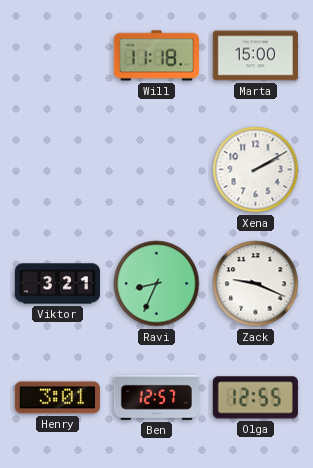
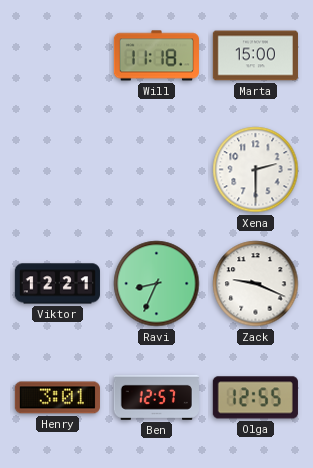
Xena: 2:10 -> 2:30
Viktor: 3:21 -> 12:21
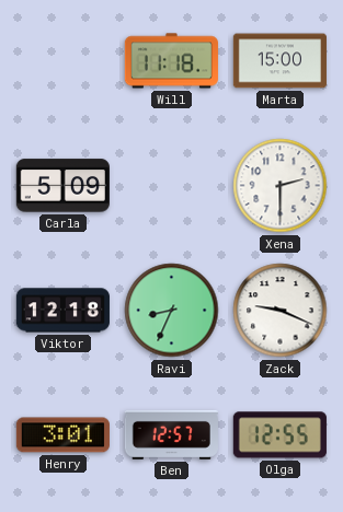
Carla: none -> 5:09
Viktor: 12:21 -> 12:18
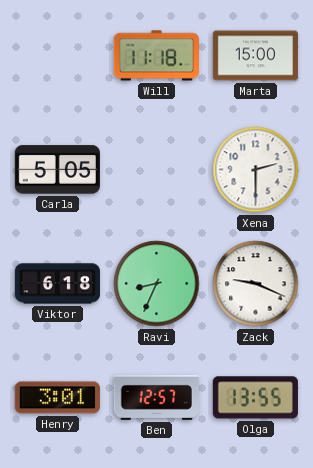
Carla: 5:09 -> 5:05
Viktor: 12:18 -> 6:18
Olga: 12:55 -> 13:55
